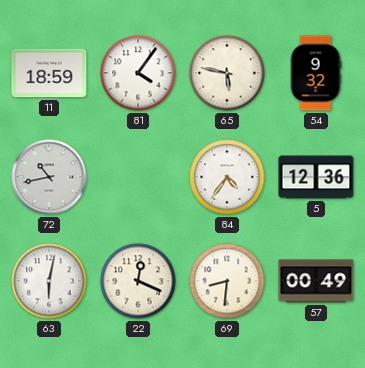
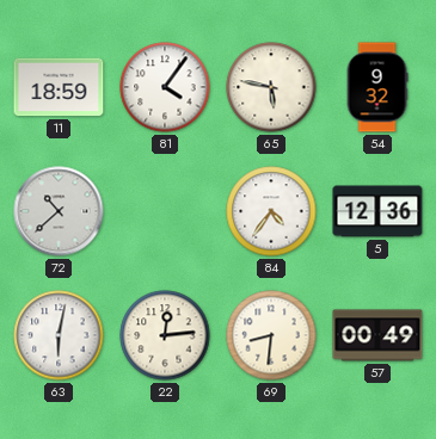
72: 10:43 -> 10:38
22: 12:19 -> 12:14
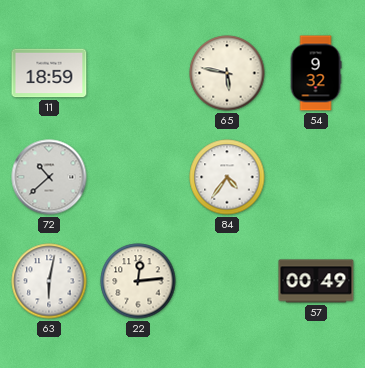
81: 4:06 -> none
5: 12:36 -> none
69: 8:31 -> none
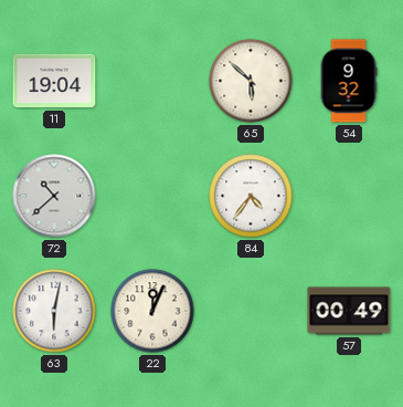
11: 18:59 -> 19:04
65: 5:47 -> 5:52
22: 12:14 -> 12:04
